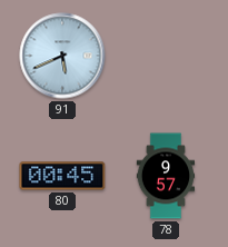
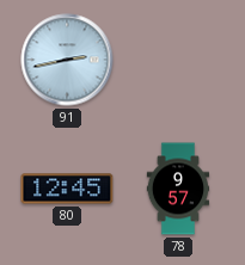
91: 5:41 -> 2:43
80: 00:45 -> 12:45
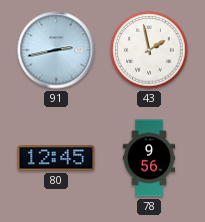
43: none -> 1:58
78: 9:57 -> 9:56
